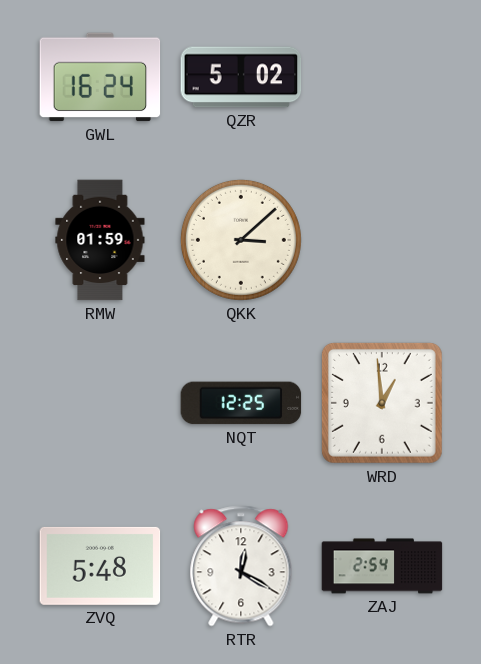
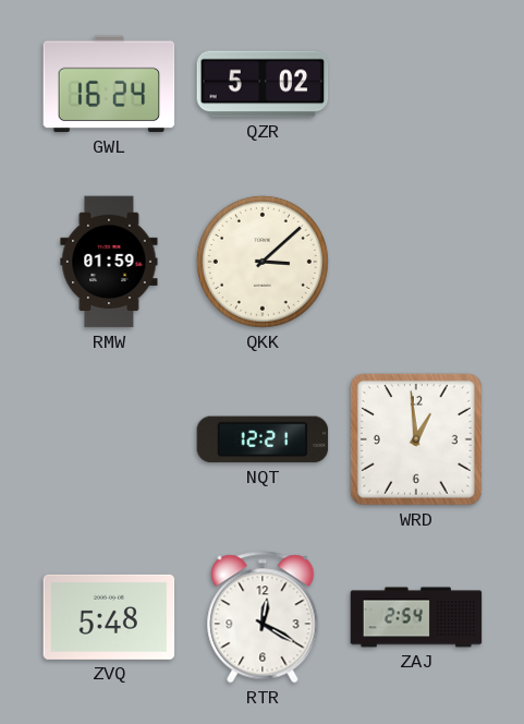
NQT: 12:25 -> 12:21
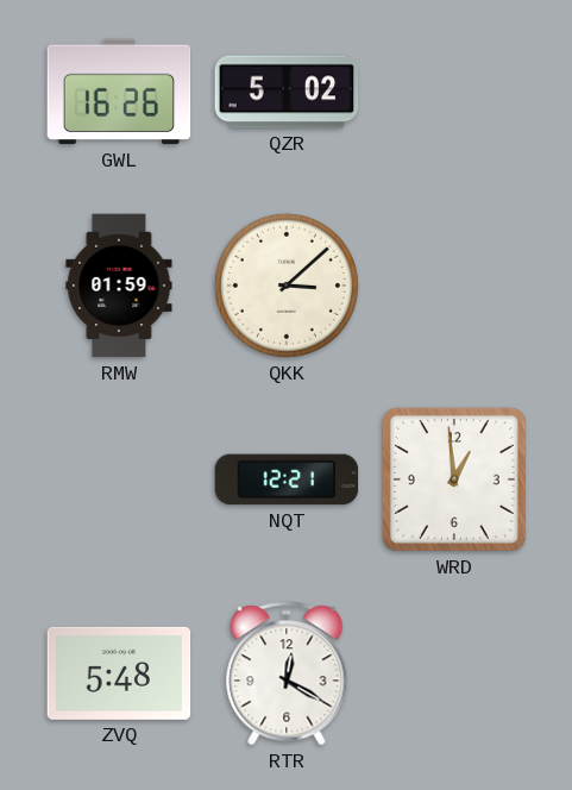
GWL: 16:24 -> 16:26
ZAJ: 2:54 -> none
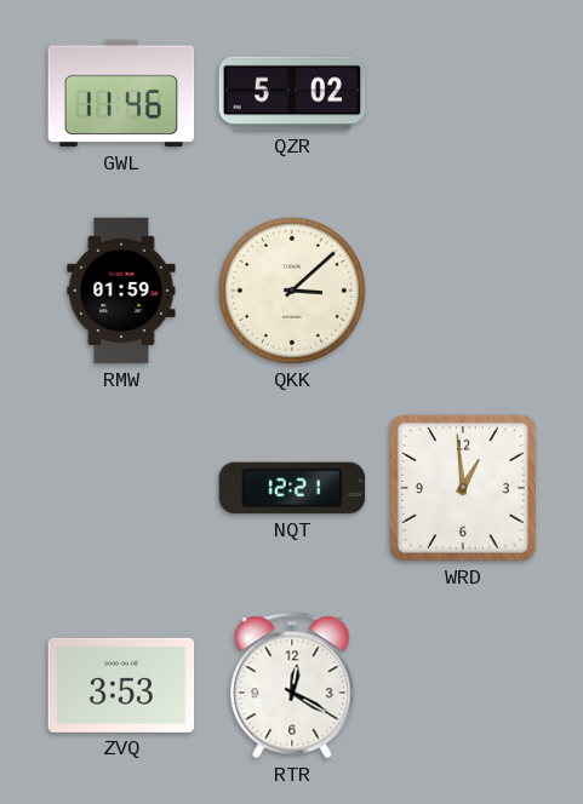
GWL: 16:26 -> 11:46
ZVQ: 5:48 -> 3:53
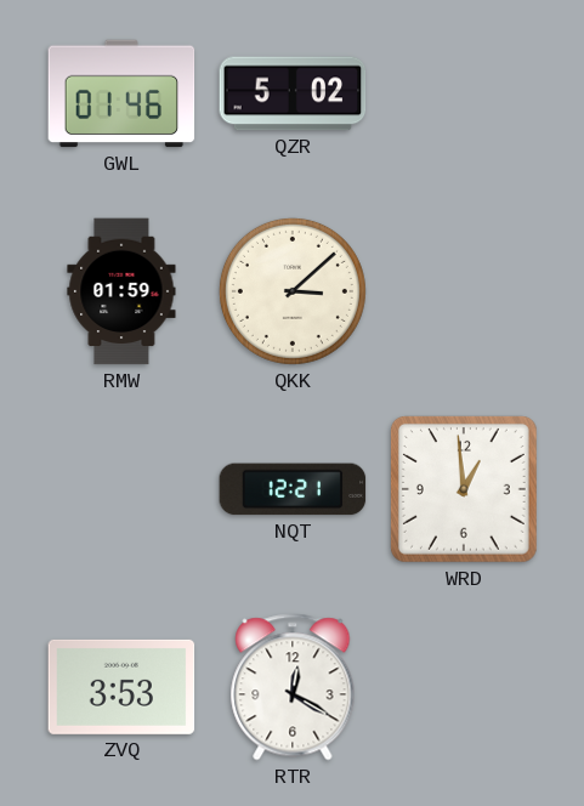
GWL: 11:46 -> 01:46
